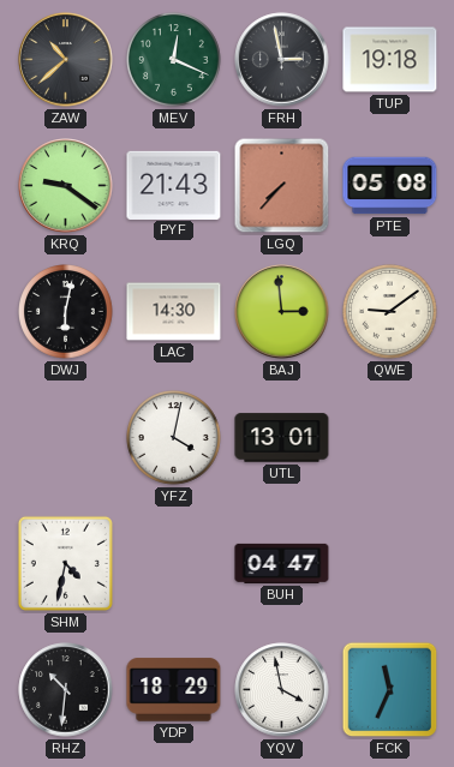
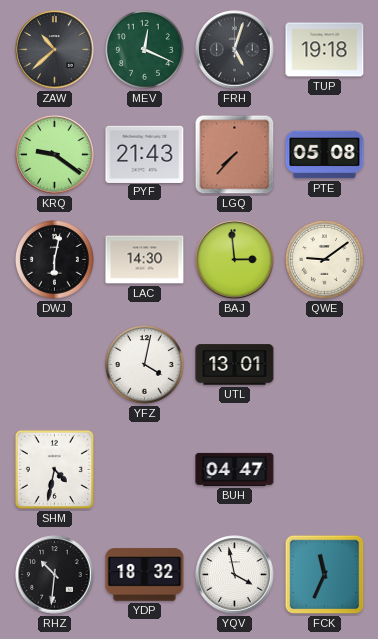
FRH: 2:58 -> 5:03
YDP: 18:29 -> 18:32
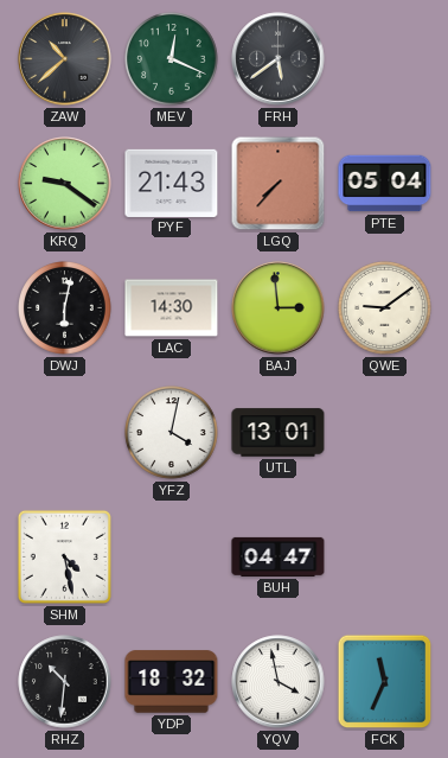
FRH: 5:03 -> 5:39
TUP: 19:18 -> none
PTE: 05:08 -> 05:04
SHM: 4:32 -> 4:28
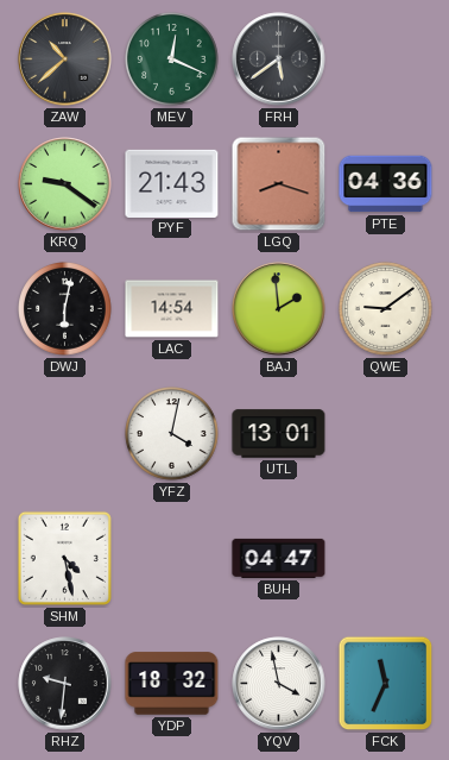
LGQ: 7:37 -> 8:18
PTE: 05:04 -> 04:36
LAC: 14:30 -> 14:54
BAJ: 2:59 -> 1:59
RHZ: 10:31 -> 9:31
